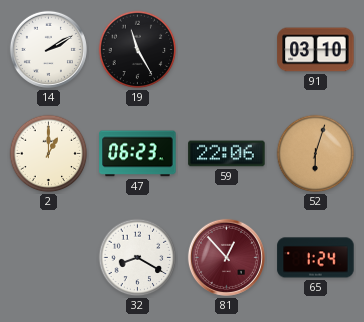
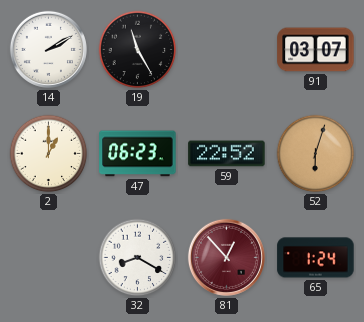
91: 03:10 -> 03:07
59: 22:06 -> 22:52
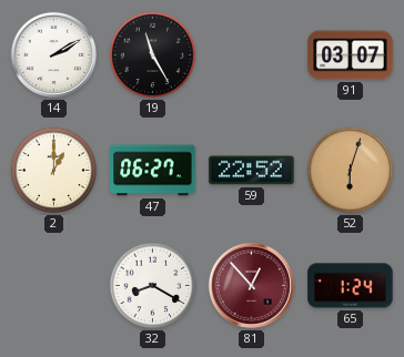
47: 06:23 -> 06:27
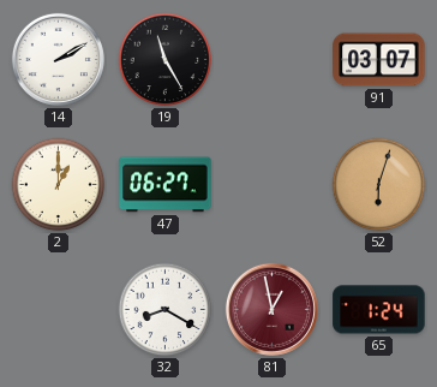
59: 22:52 -> none
81: 12:53 -> 12:58
